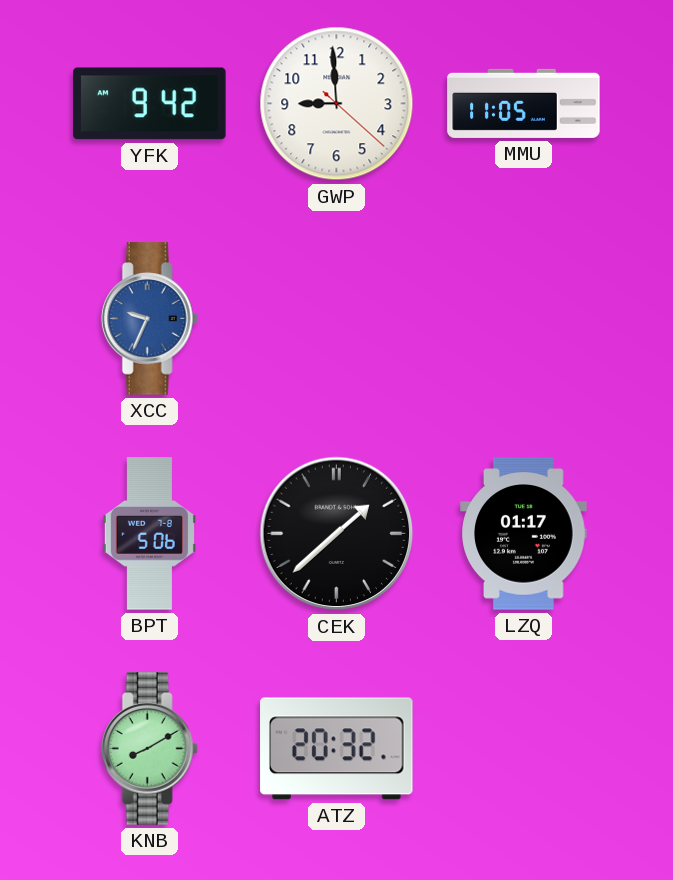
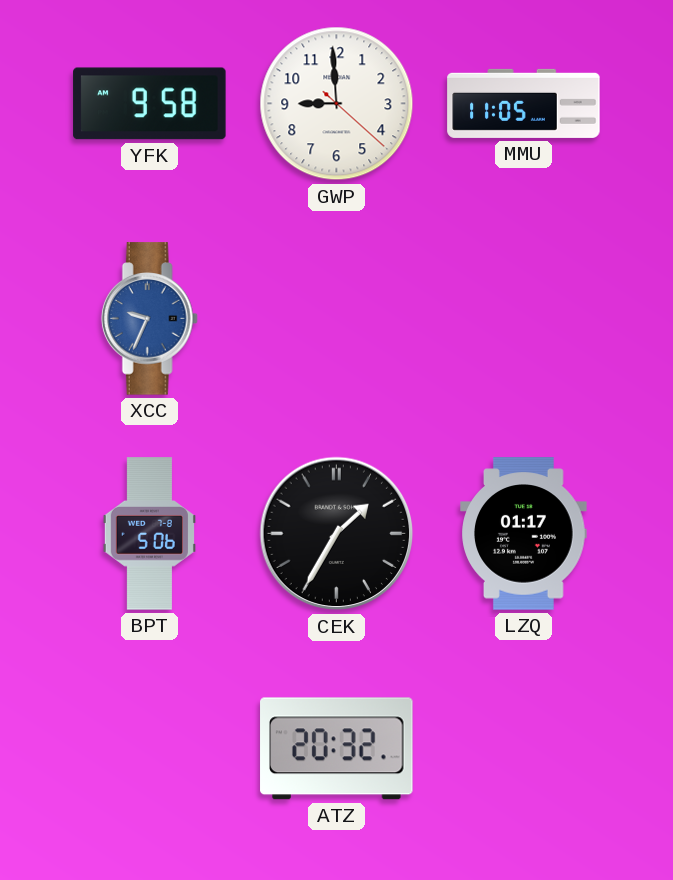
YFK: 9:42 -> 9:58
CEK: 1:38 -> 1:35
KNB: 8:10 -> none
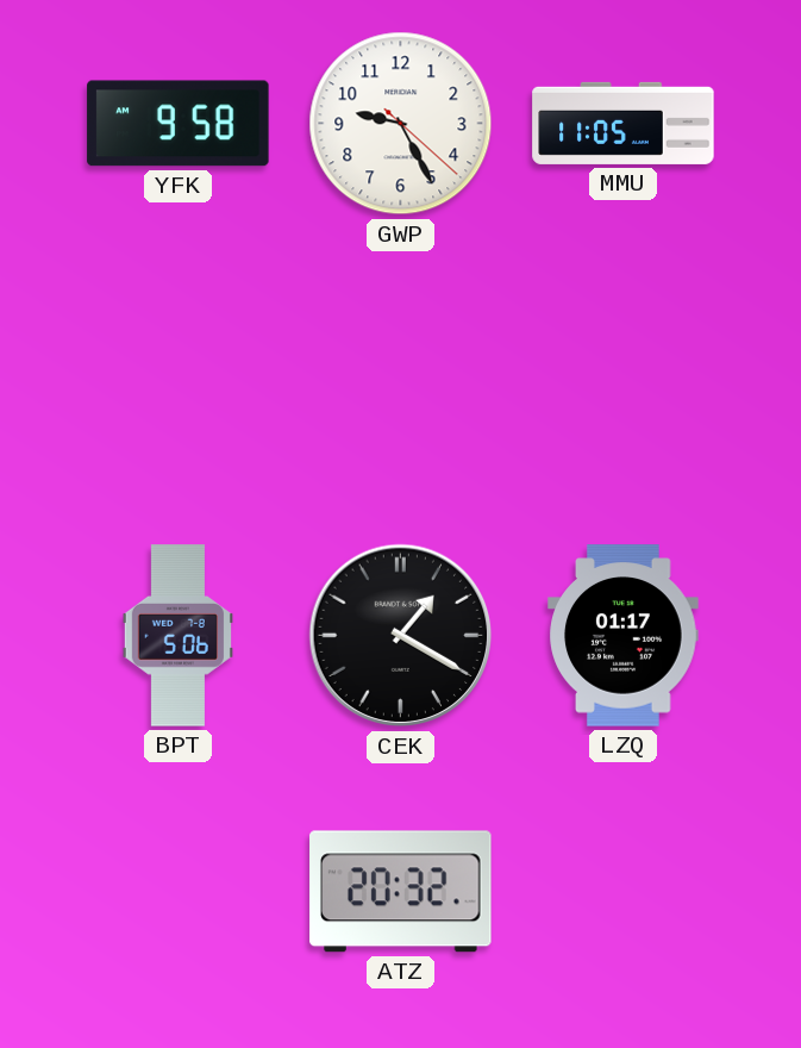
GWP: 8:59 -> 9:25
XCC: 9:34 -> none
CEK: 1:35 -> 1:20
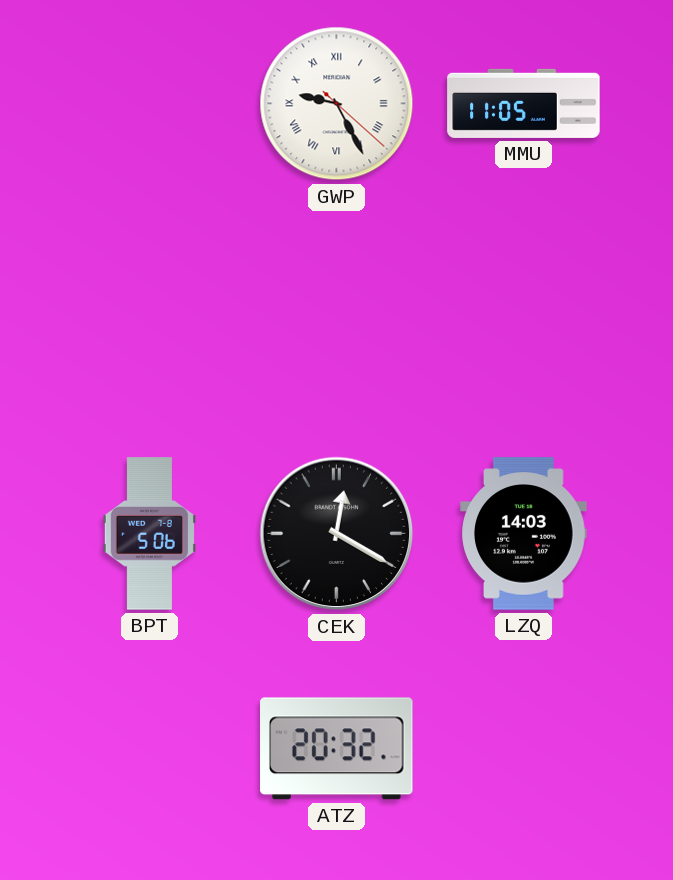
YFK: 9:58 -> none
GWP numerals: Arabic -> Roman
CEK: 1:20 -> 12:20
LZQ: 01:17 -> 14:03
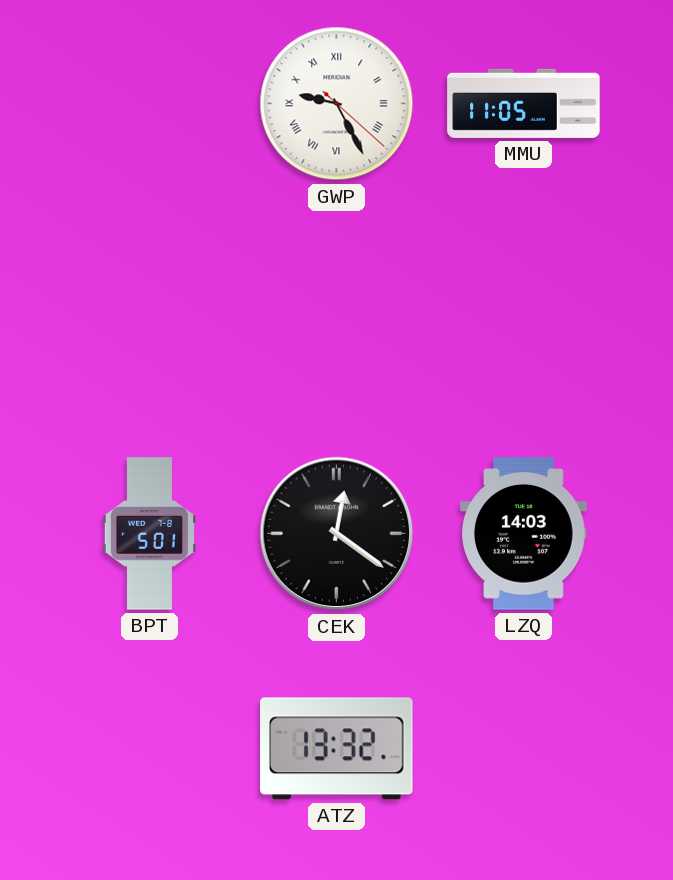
BPT: 5:06 -> 5:01
CEK: 12:20 -> 12:21
ATZ: 20:32 -> 13:32
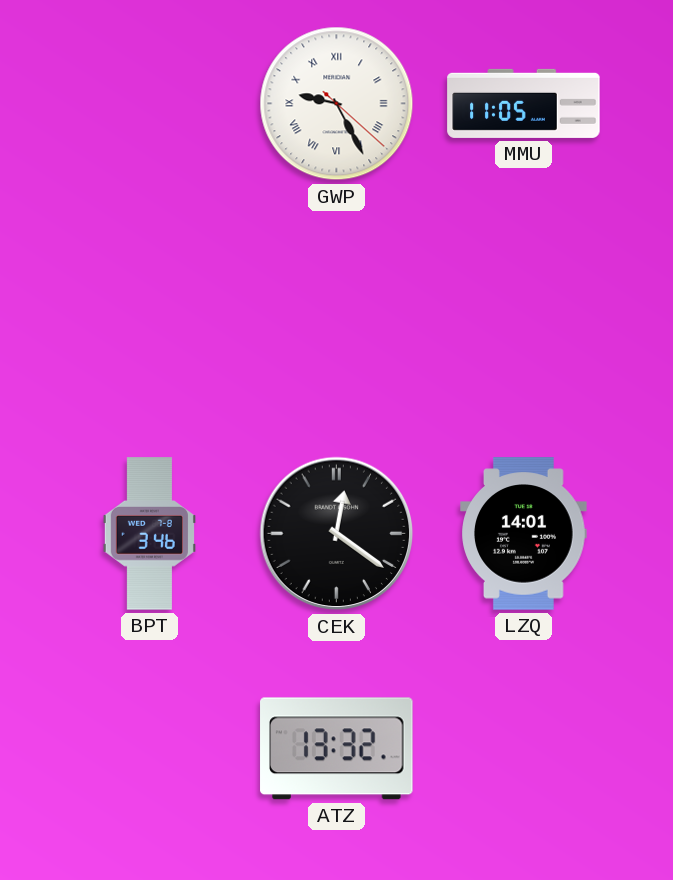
BPT: 5:01 -> 3:46
LZQ: 14:03 -> 14:01
